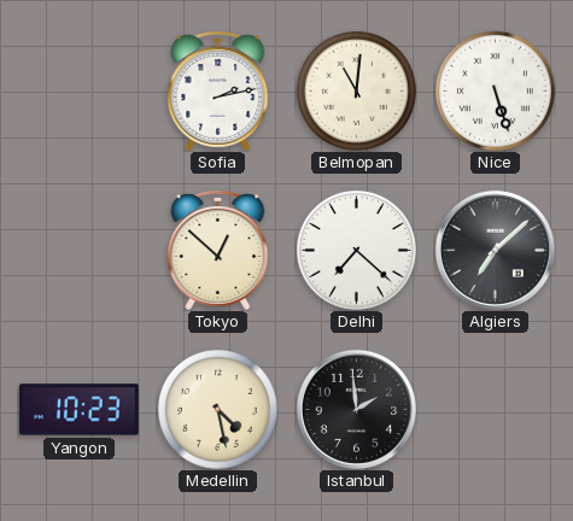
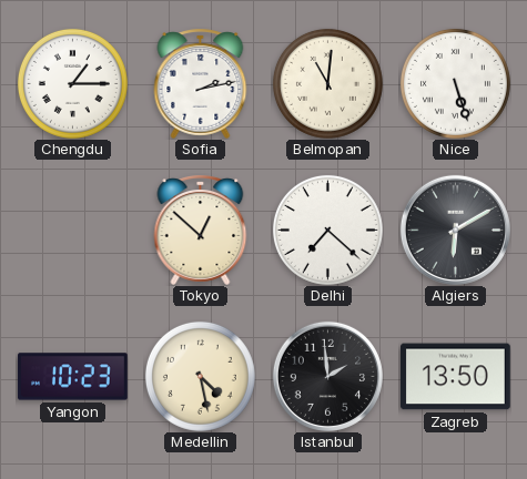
Chengdu: none -> 1:15
Algiers: 7:08 -> 6:10
Zagreb: none -> 13:50
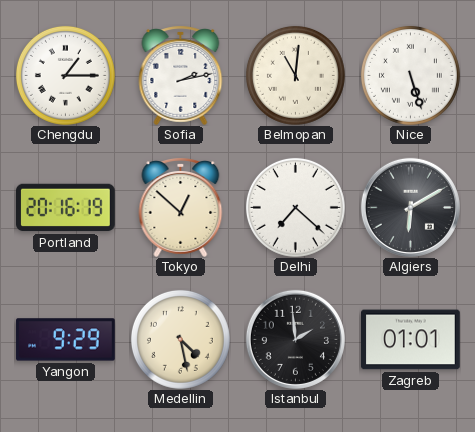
Portland: none -> 20:16
Yangon: 10:23 -> 9:29
Zagreb: 13:50 -> 01:01
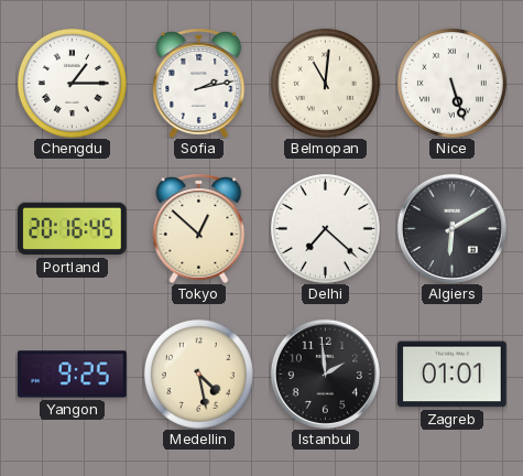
Portland: 20:16:19 -> 20:16:45
Yangon: 9:29 -> 9:25
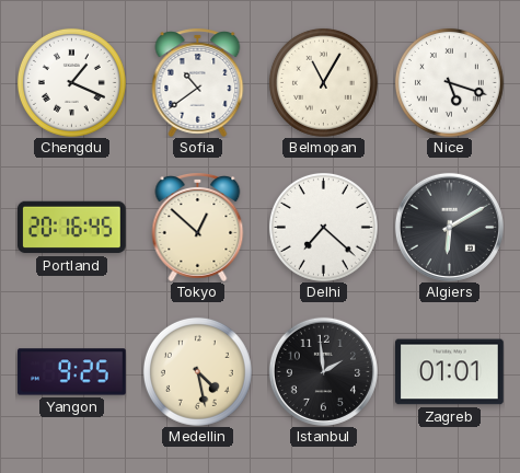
Chengdu: 1:15 -> 1:19
Sofia: 2:13 -> 10:39
Belmopan: 11:01 -> 11:05
Nice: 5:27 -> 5:18
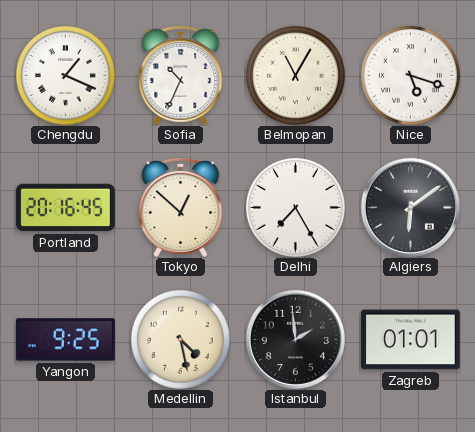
Sofia: 10:39 -> 10:34
Delhi: 7:22 -> 7:25
Algiers: 6:10 -> 6:09
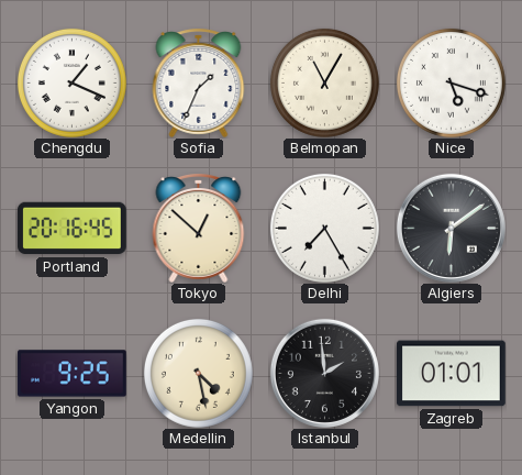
Sofia: 10:34 -> 1:34
